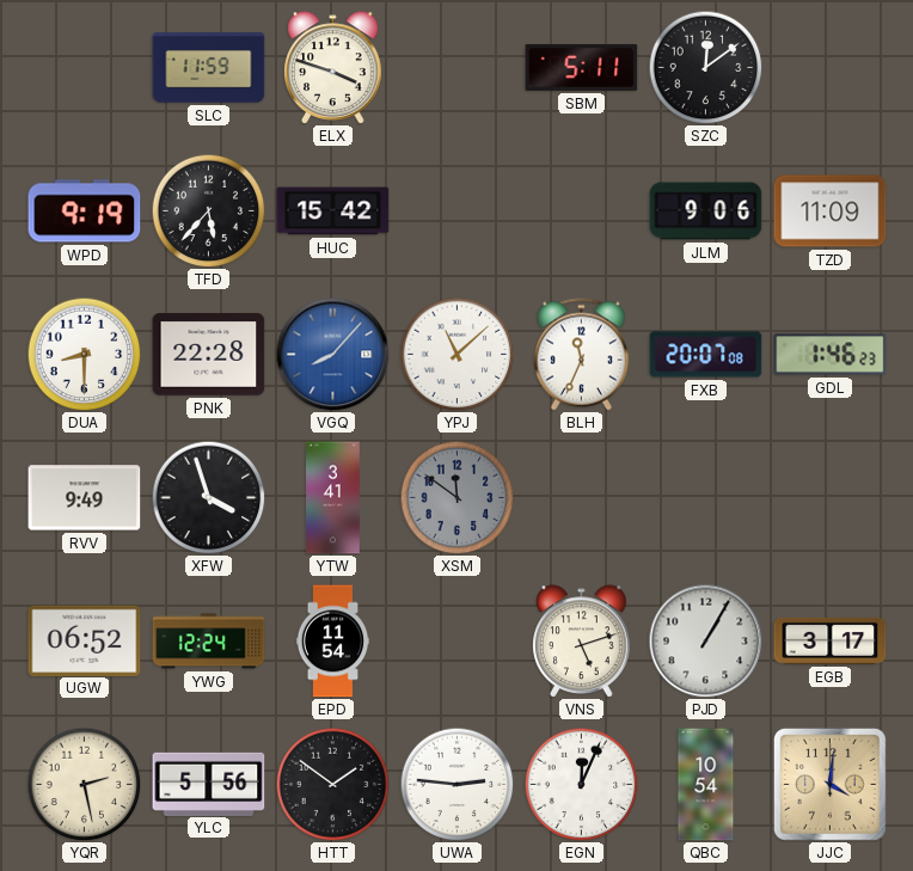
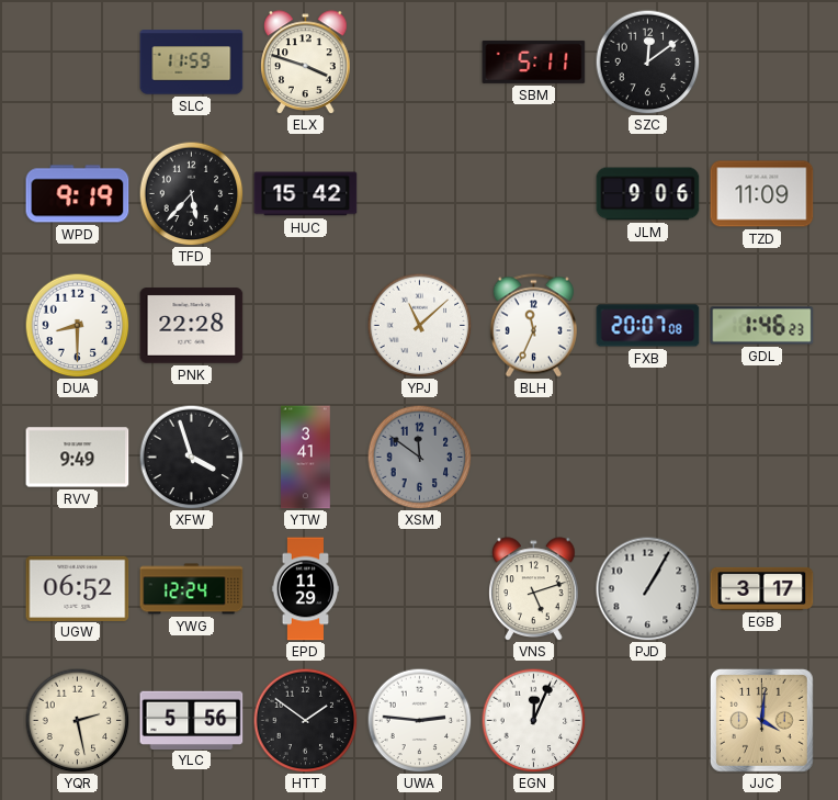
VGQ: 8:07 -> none
EPD: 11:54 -> 11:29
QBC: 10:54 -> none
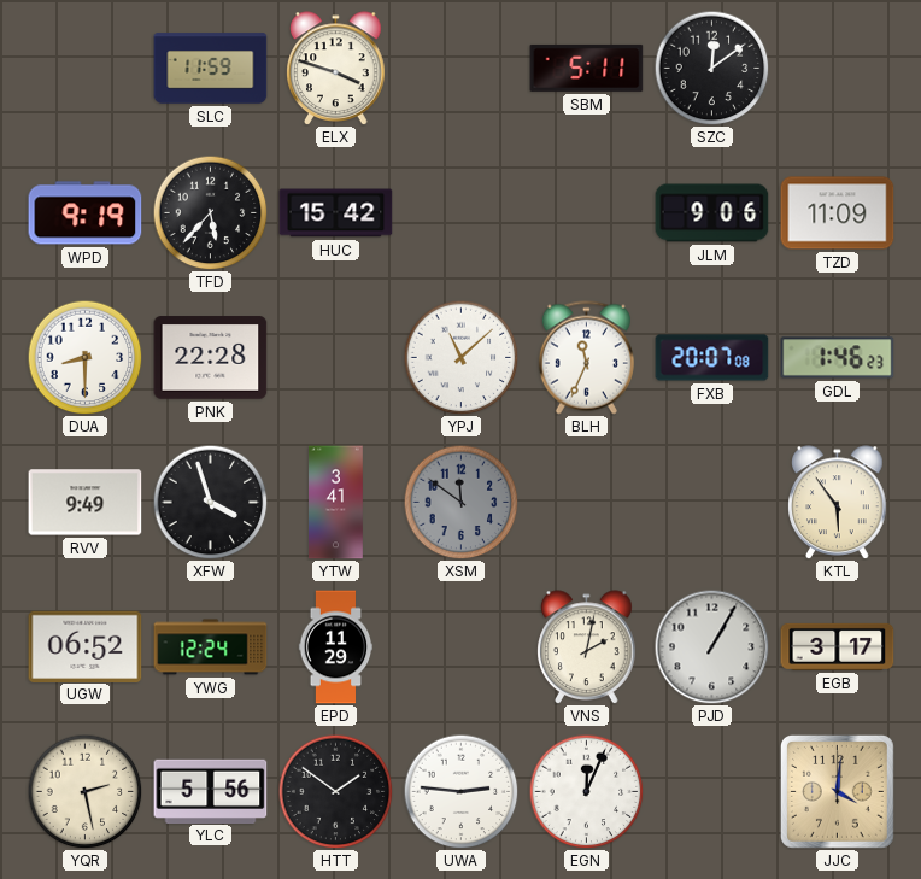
KTL: none -> 5:54
VNS: 5:12 -> 2:02
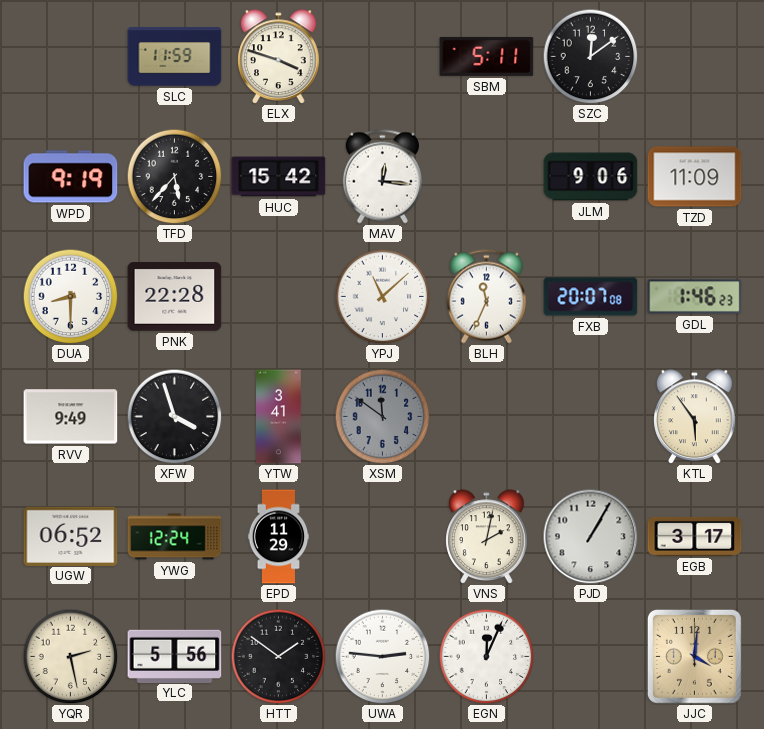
MAV: none -> 12:16
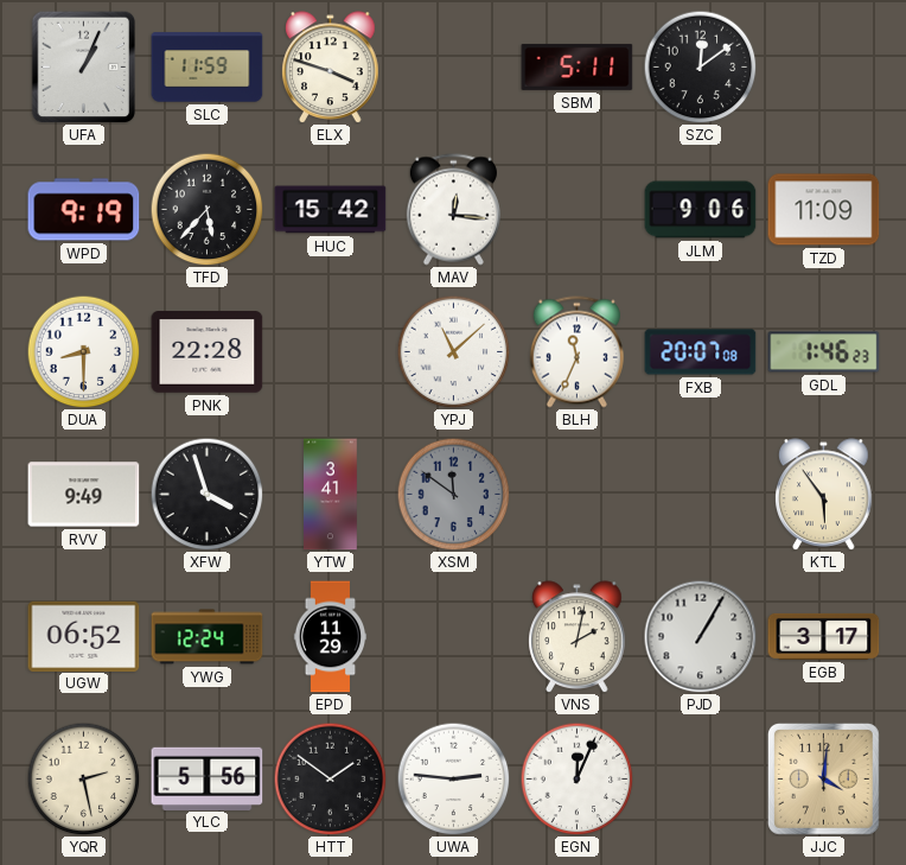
UFA: none -> 1:04
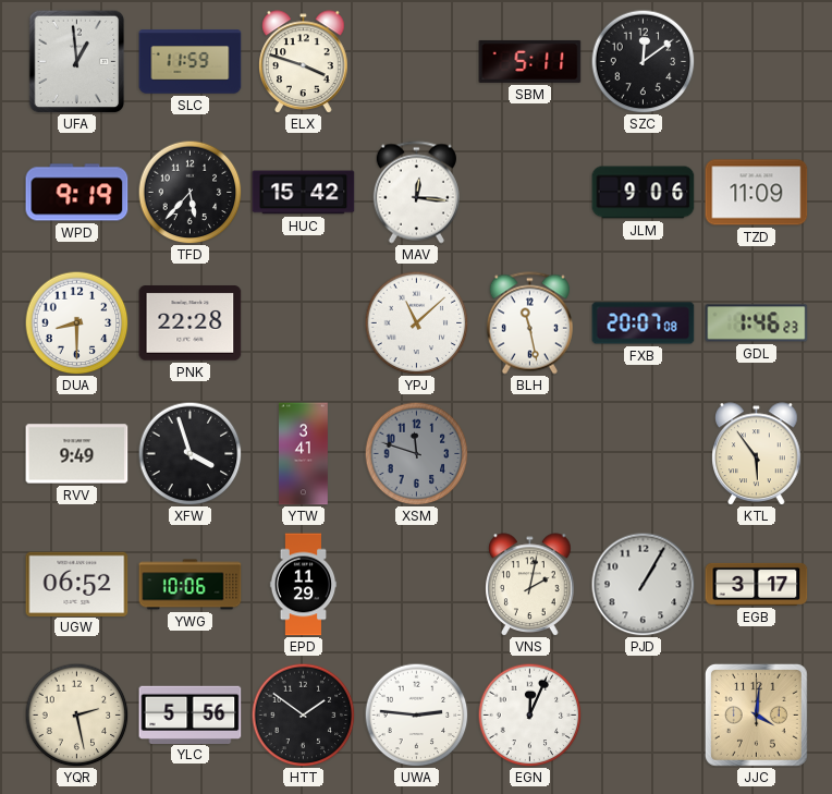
UFA: 1:04 -> 12:59
BLH: 11:34 -> 11:28
XSM: 11:51 -> 11:48
YWG: 12:24 -> 10:06
